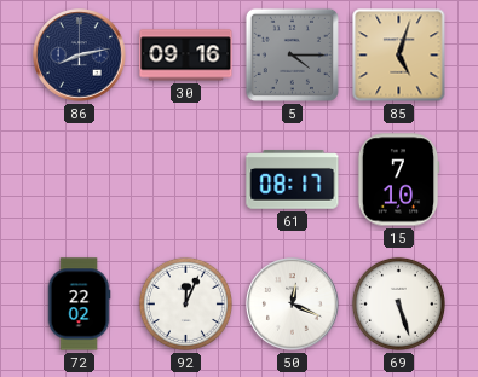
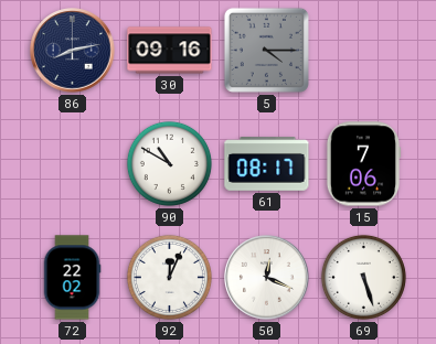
85: 5:03 -> none
90: none -> 10:50
15: 7:10 -> 7:06
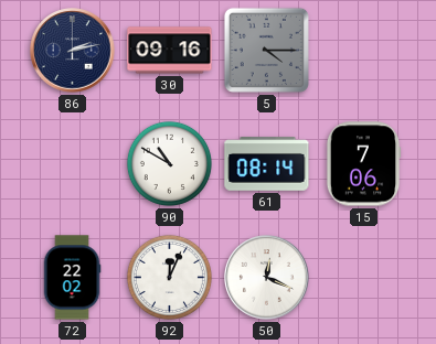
86: 8:13 -> 2:13
61: 08:17 -> 08:14
69: 5:27 -> none
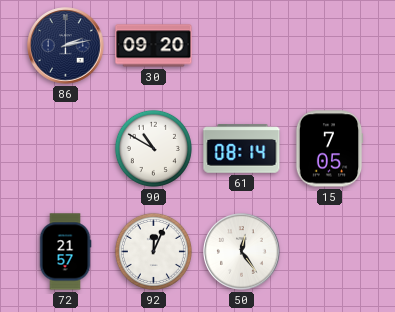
30: 09:16 -> 09:20
5: 4:15 -> none
15: 7:06 -> 7:05
72: 22:02 -> 21:57
50: 12:19 -> 12:24
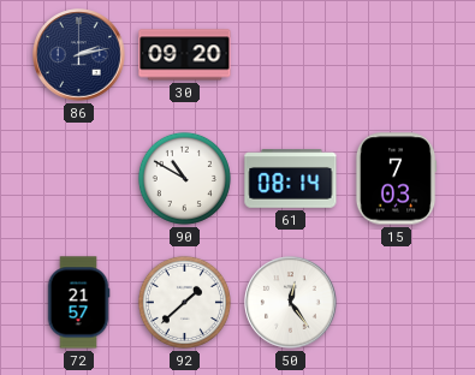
15: 7:05 -> 7:03
92: 12:04 -> 1:38
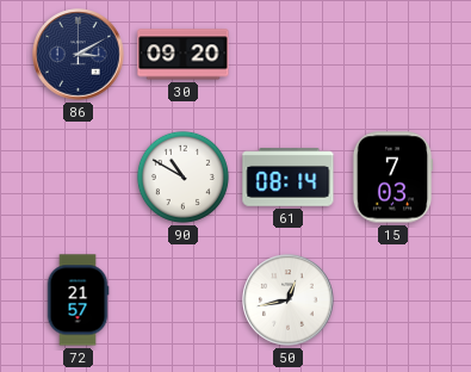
86: 2:13 -> 3:10
92: 1:38 -> none
50: 12:24 -> 12:43
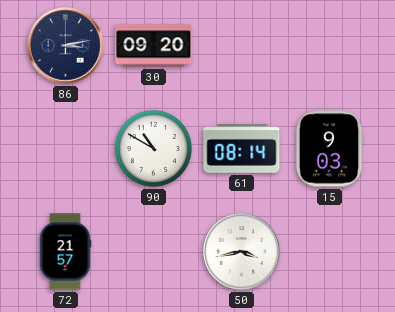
86: 3:10 -> 3:13
15: 7:03 -> 9:03
50: 12:43 -> 3:43
